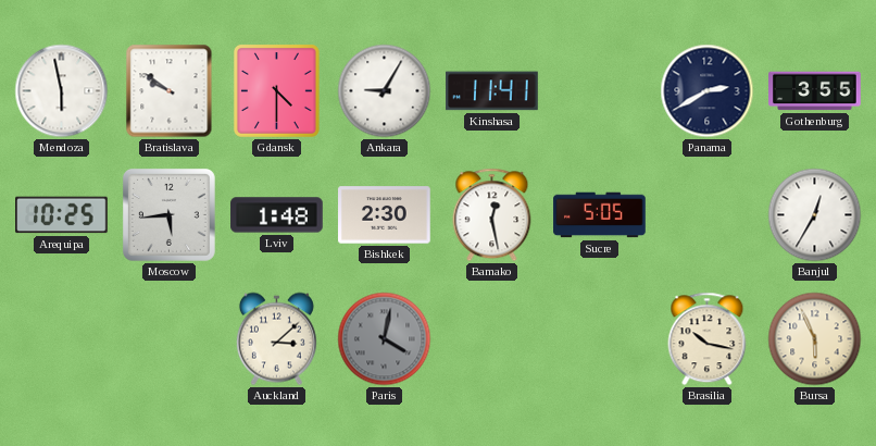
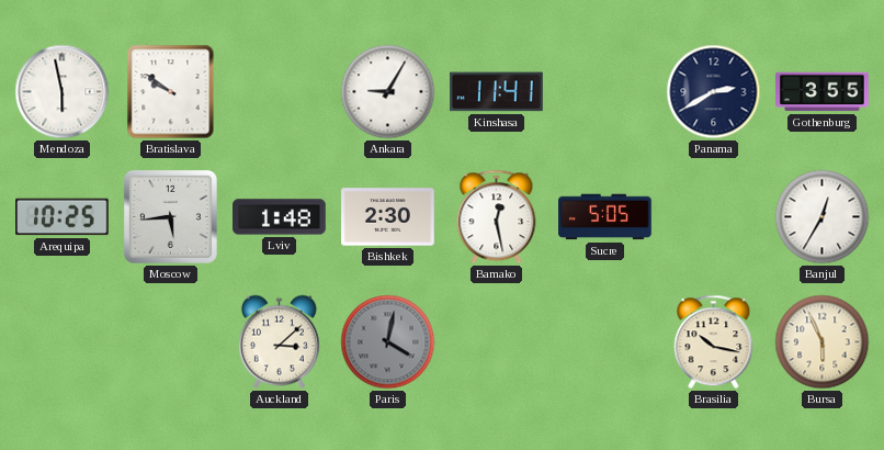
Gdansk: 4:30 -> none
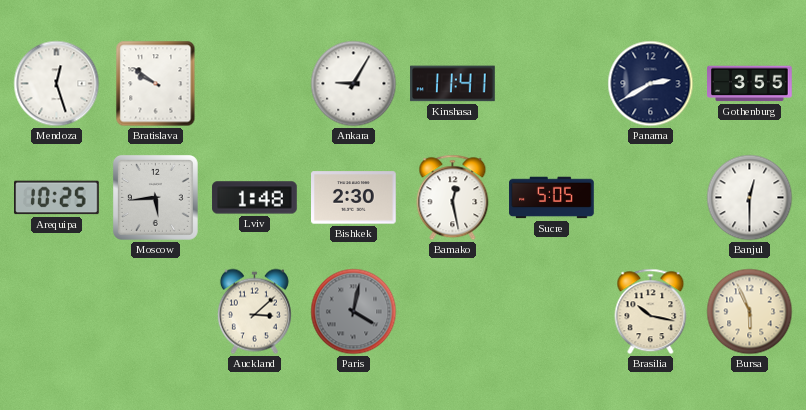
Mendoza: 5:58 -> 12:27
Banjul: 12:35 -> 12:30
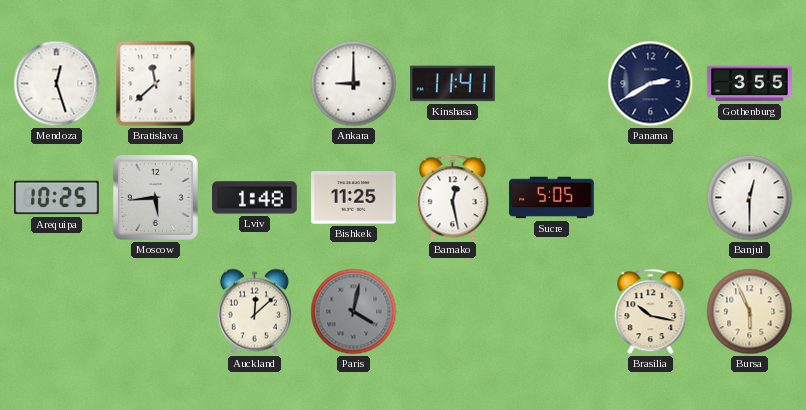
Bratislava: 9:51 -> 11:38
Ankara: 9:05 -> 9:00
Bishkek: 2:30 -> 11:25
Auckland: 3:08 -> 12:08
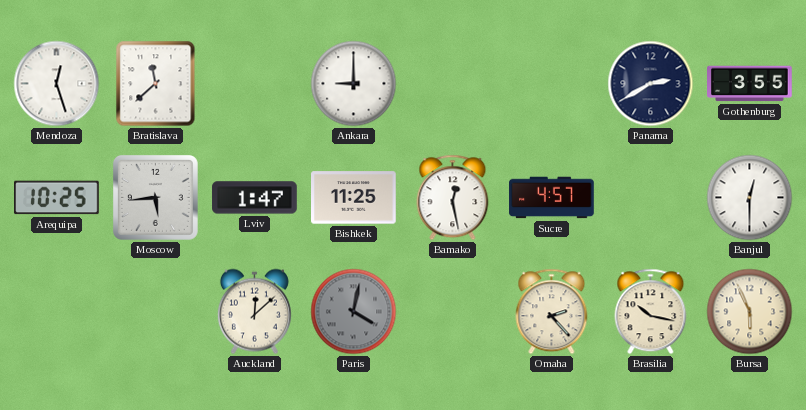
Kinshasa: 11:41 -> none
Lviv: 1:48 -> 1:47
Sucre: 5:05 -> 4:57
Omaha: none -> 2:23
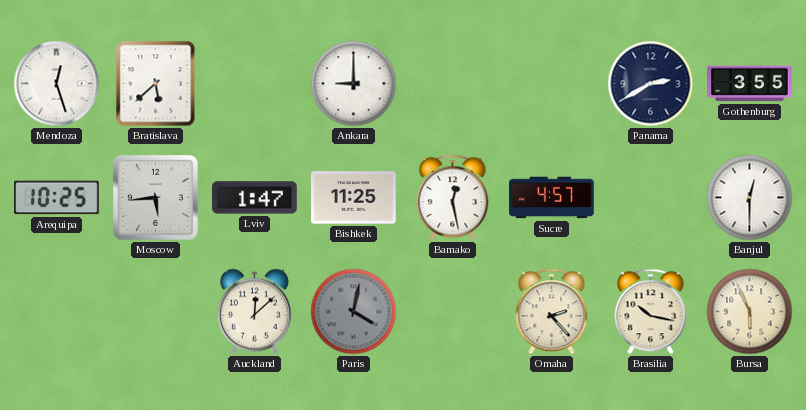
Bratislava: 11:38 -> 5:38
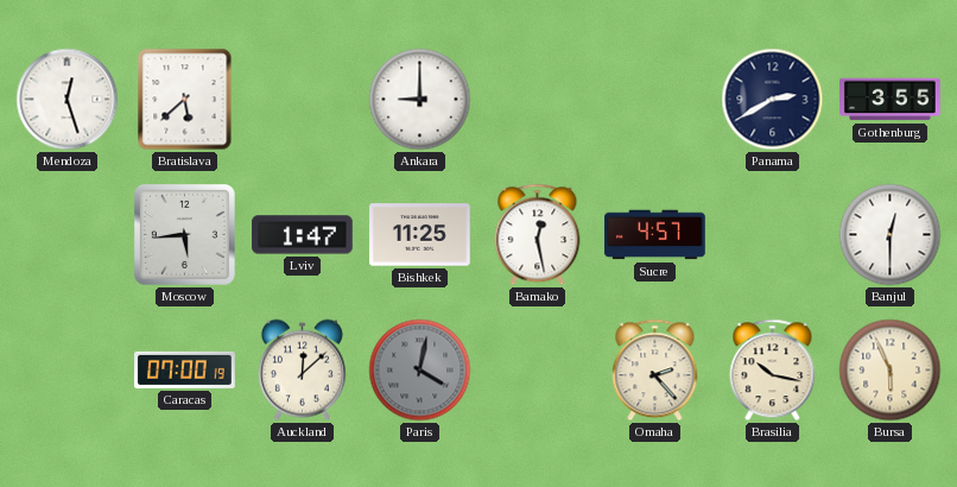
Arequipa: 10:25 -> none
Caracas: none -> 07:00
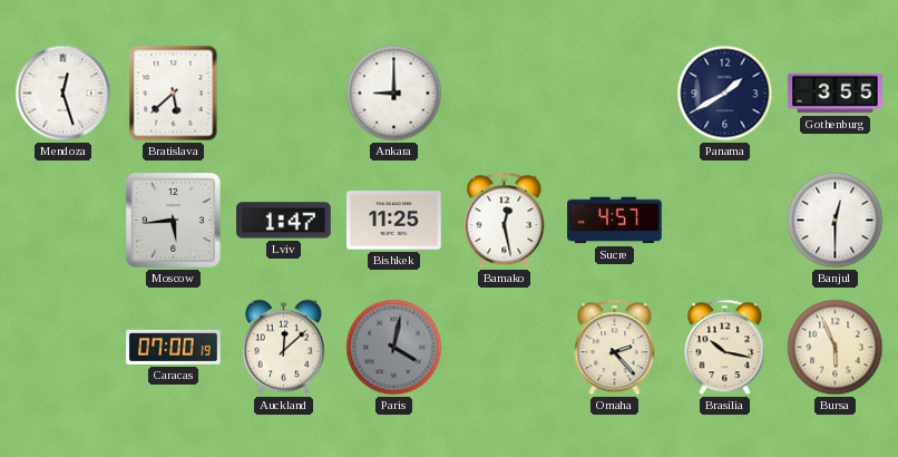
Panama: 2:40 -> 1:40
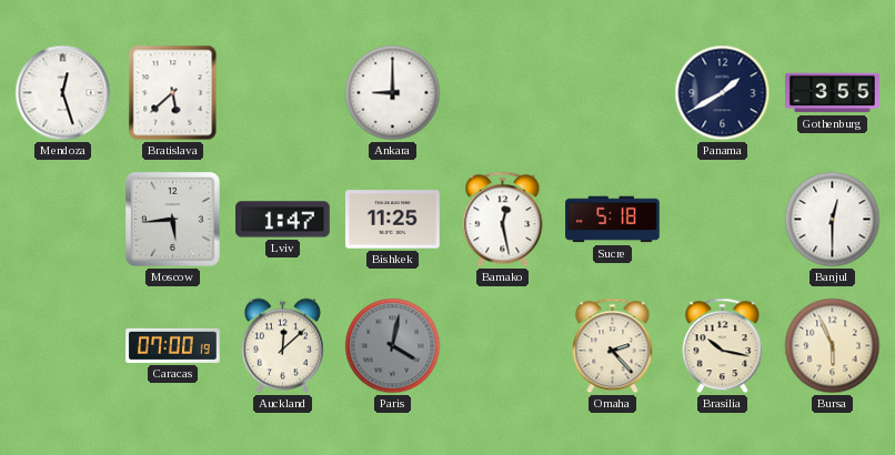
Sucre: 4:57 -> 5:18
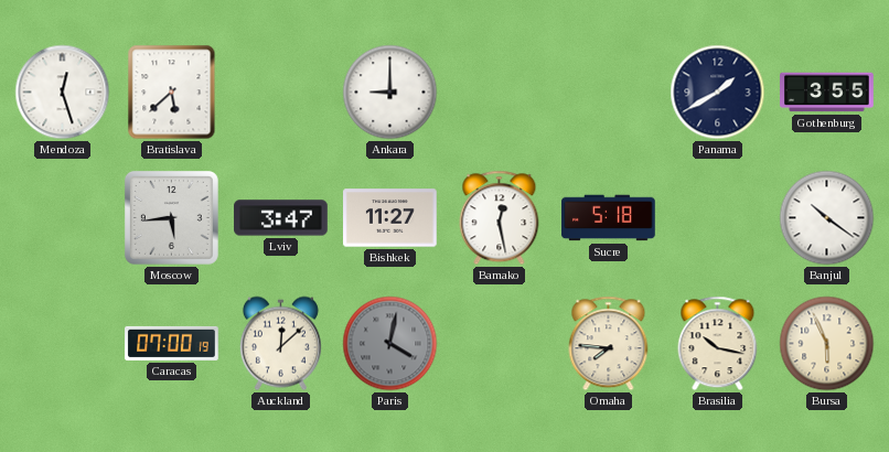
Lviv: 1:47 -> 3:47
Bishkek: 11:25 -> 11:27
Banjul: 12:30 -> 10:21
Omaha: 2:23 -> 7:46
